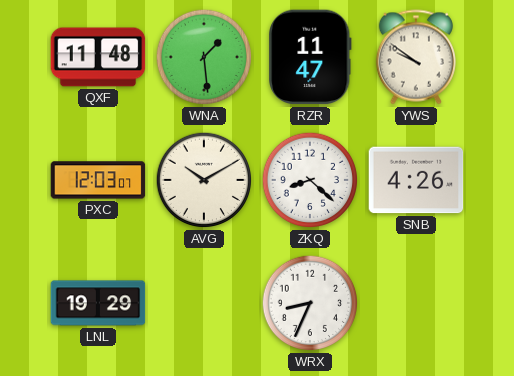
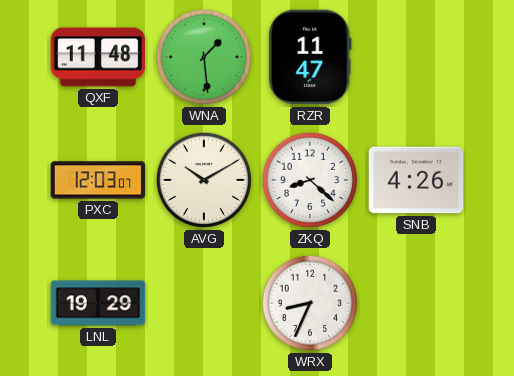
YWS: 9:51 -> none
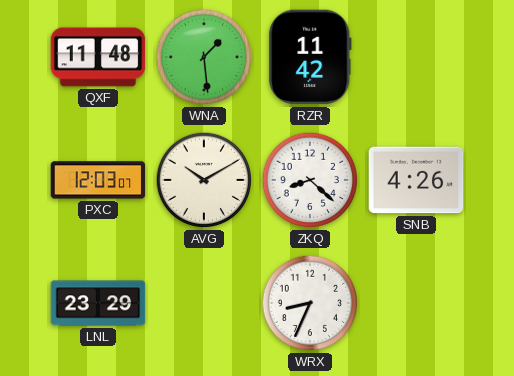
RZR: 11:47 -> 11:42
LNL: 19:29 -> 23:29
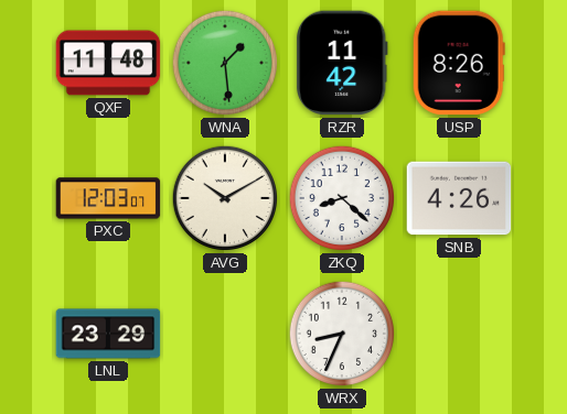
USP: none -> 8:26
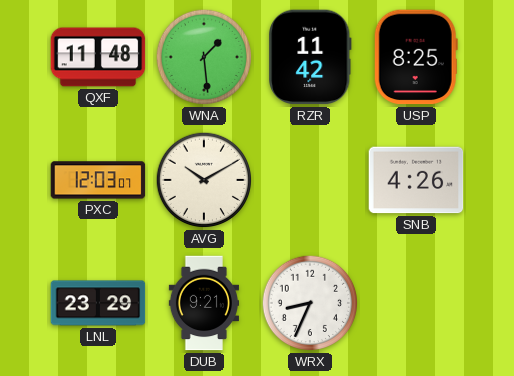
USP: 8:26 -> 8:25
ZKQ: 8:22 -> none
DUB: none -> 9:21
